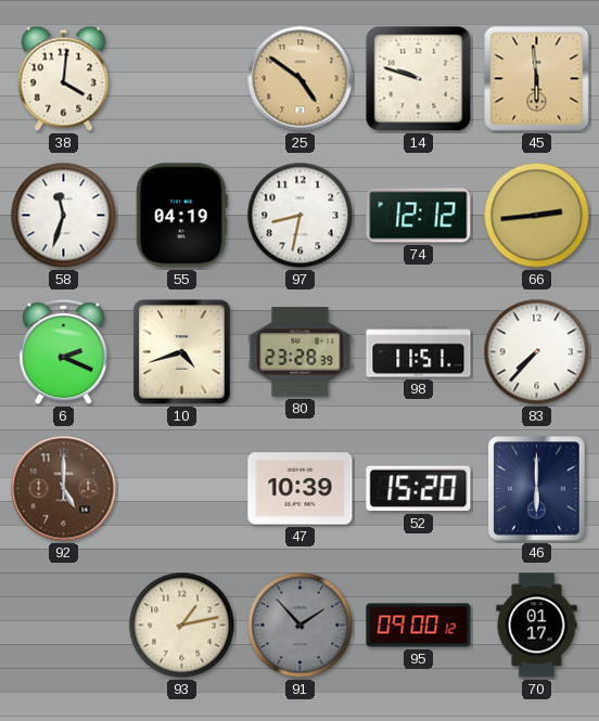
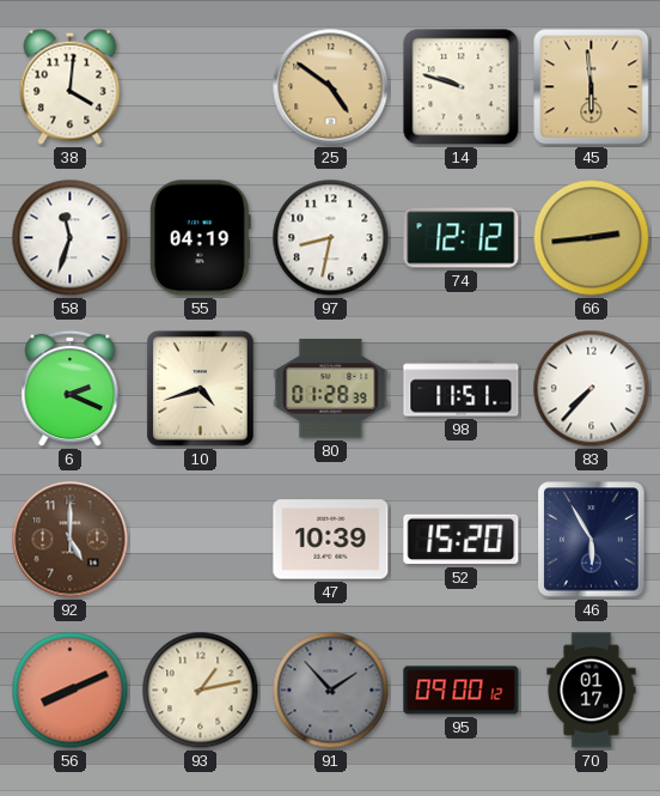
80: 23:28 -> 01:28
46: 6:00 -> 5:55
56: none -> 8:11
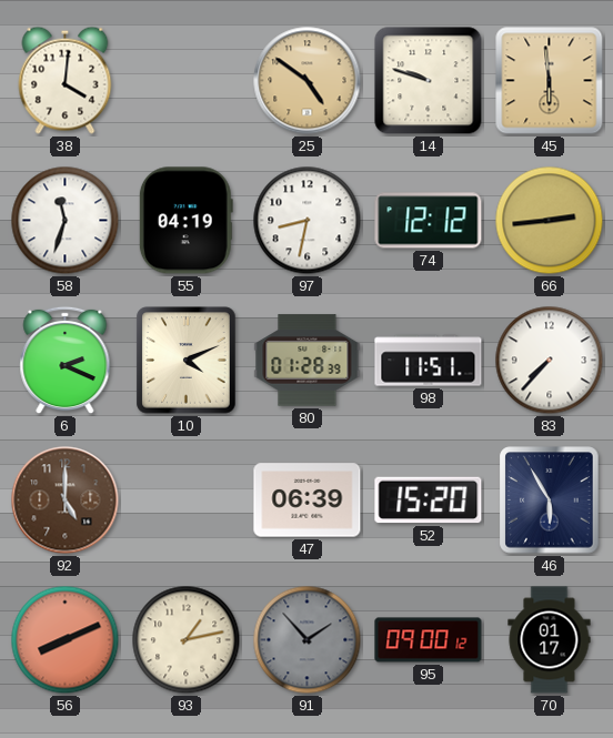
10: 4:42 -> 4:11
47: 10:39 -> 06:39
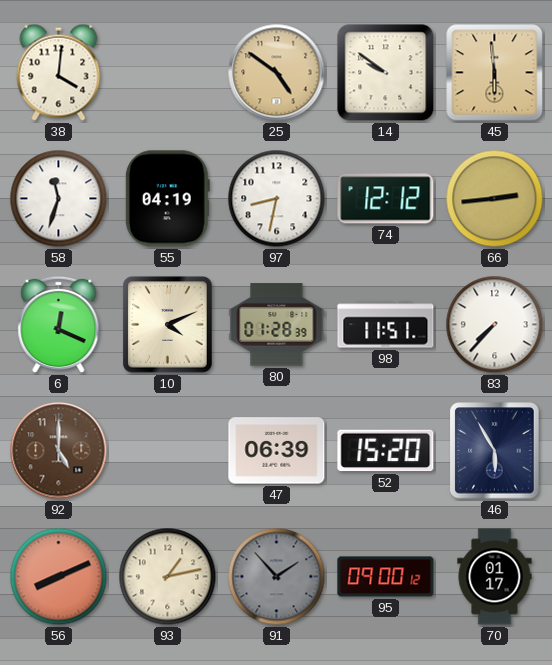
14: 9:48 -> 9:51
6: 2:19 -> 12:19
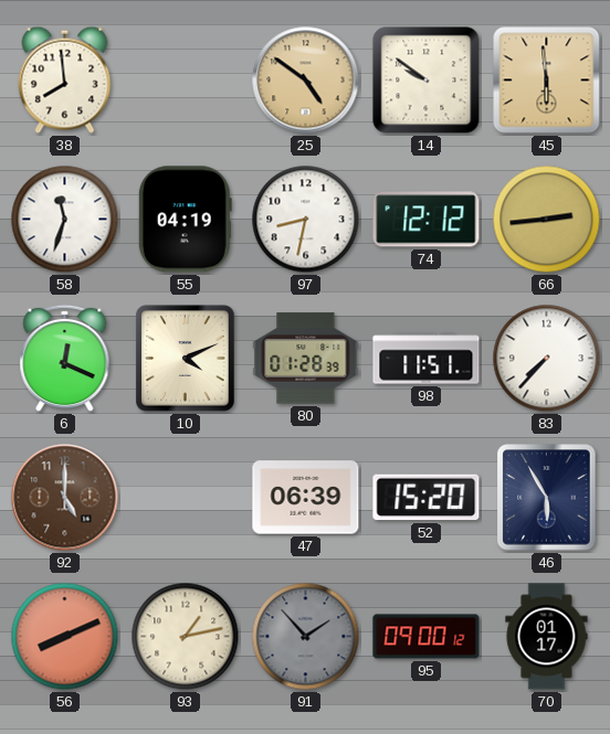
38: 4:01 -> 7:59
